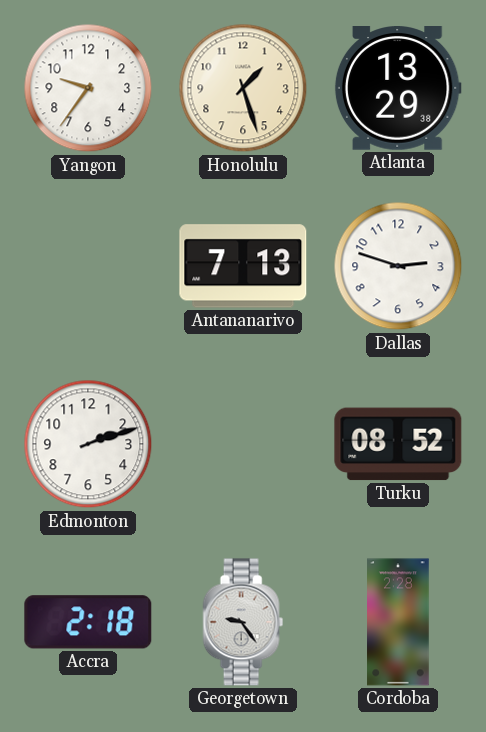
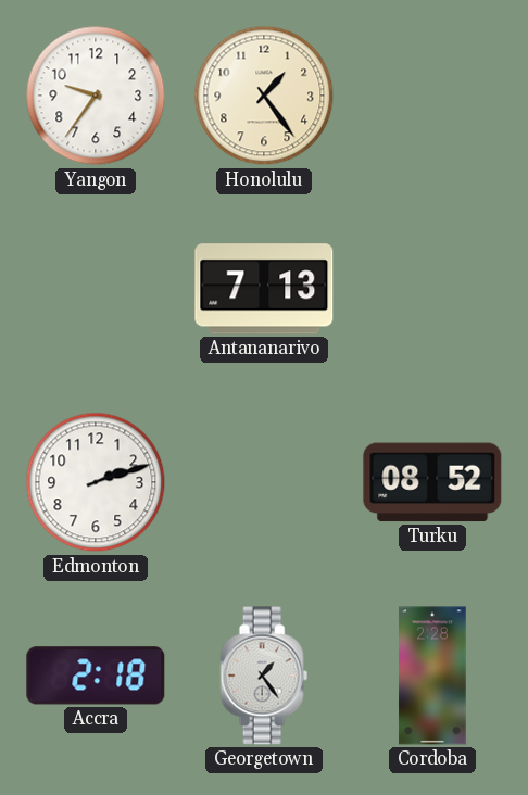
Honolulu: 1:27 -> 1:24
Atlanta: 13:29 -> none
Dallas: 2:48 -> none
Georgetown: 9:24 -> 1:24
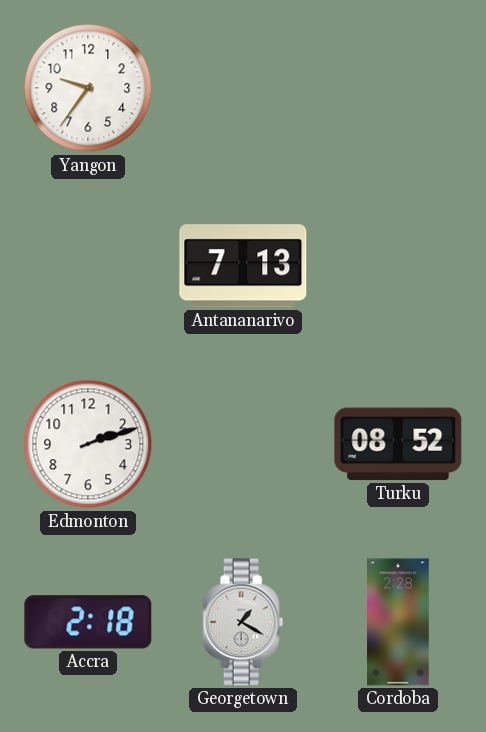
Honolulu: 1:24 -> none
Georgetown: 1:24 -> 1:20
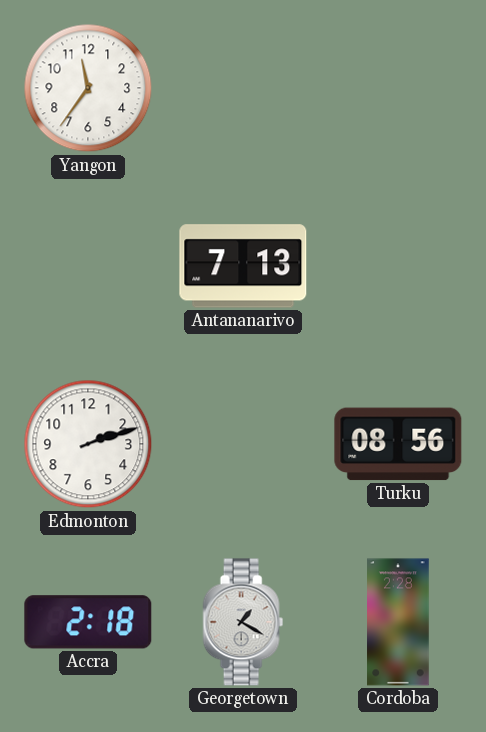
Yangon: 9:36 -> 11:36
Turku: 08:52 -> 08:56
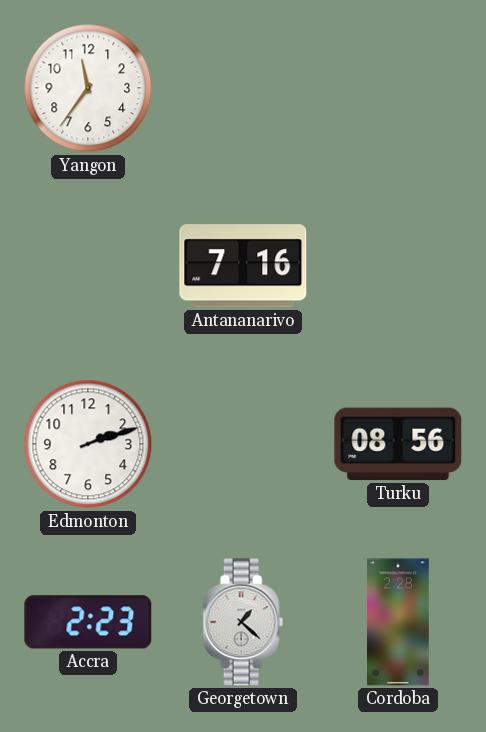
Antananarivo: 7:13 -> 7:16
Accra: 2:18 -> 2:23
Georgetown: 1:20 -> 1:22
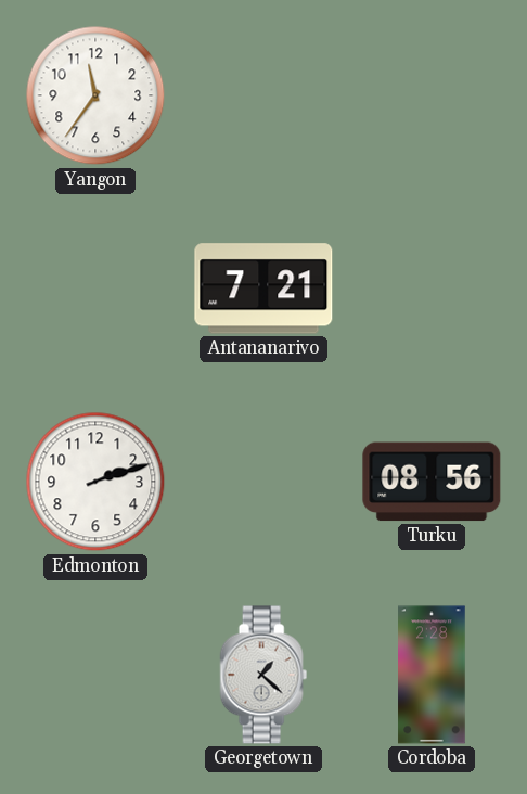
Antananarivo: 7:16 -> 7:21
Accra: 2:23 -> none
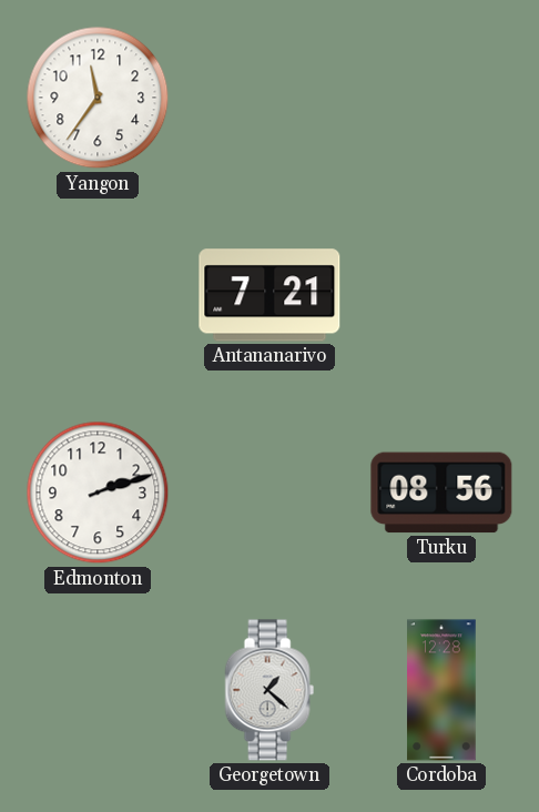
Cordoba: 2:28 -> 12:28
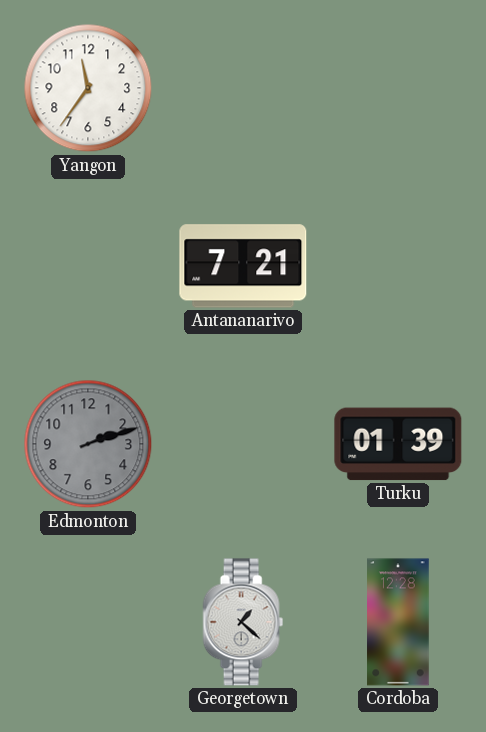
Edmonton dial: white -> grey
Turku: 08:56 -> 01:39
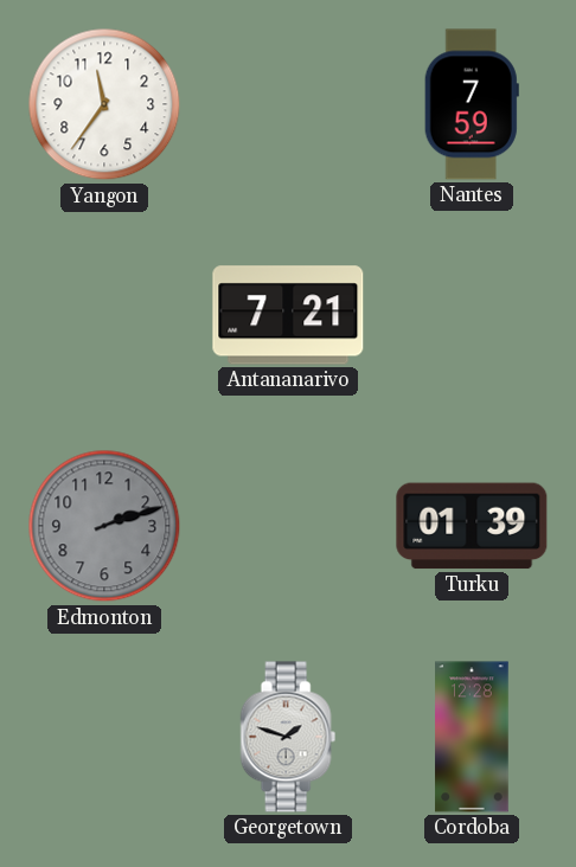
Nantes: none -> 7:59
Georgetown: 1:22 -> 1:48
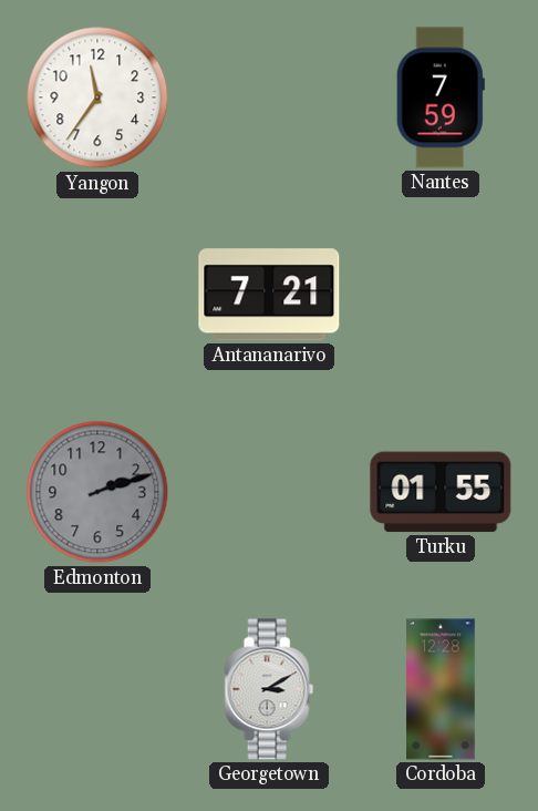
Turku: 01:39 -> 01:55
Georgetown: 1:48 -> 3:10
